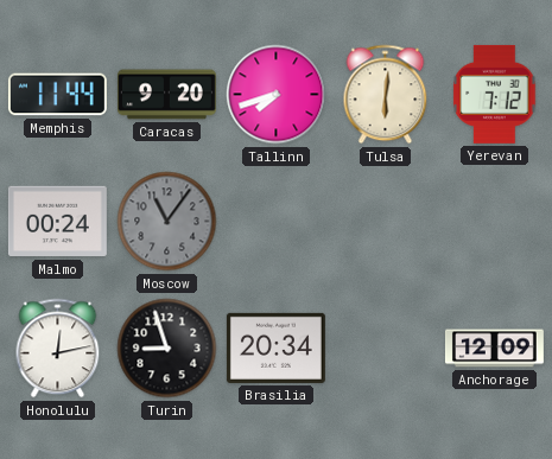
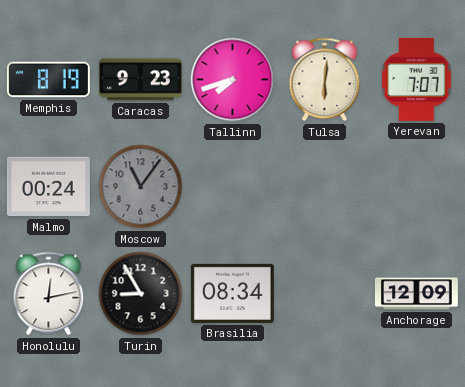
Memphis: 11:44 -> 8:19
Caracas: 9:20 -> 9:23
Yerevan: 7:12 -> 7:07
Turin: 8:57 -> 8:55
Brasilia: 20:34 -> 08:34
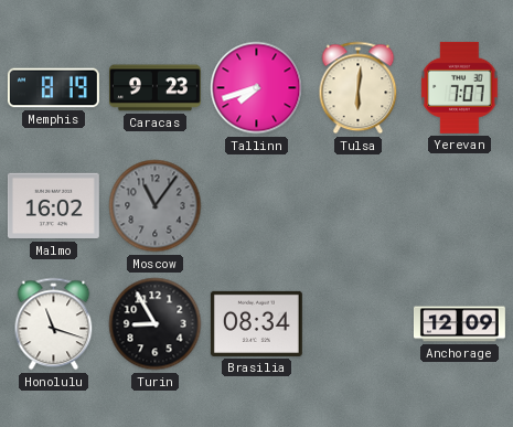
Malmo: 00:24 -> 16:02
Honolulu: 12:13 -> 11:18
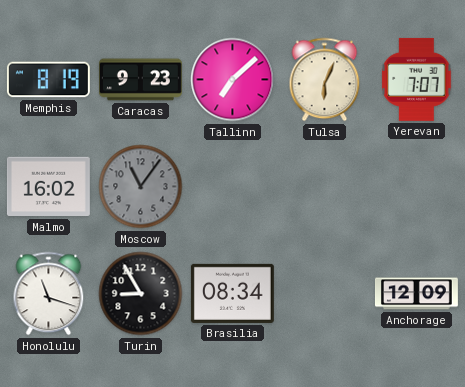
Tallinn: 7:42 -> 7:08
Tulsa: 6:01 -> 6:04
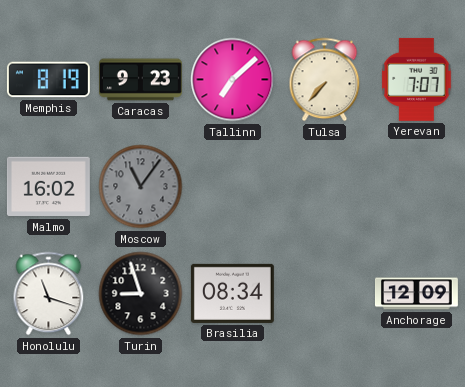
Tulsa: 6:04 -> 7:37
Turin: 8:55 -> 8:57
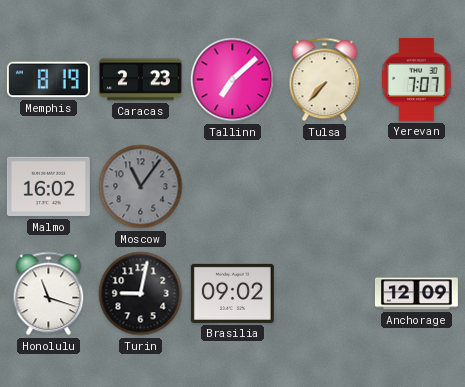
Caracas: 9:23 -> 2:23
Turin: 8:57 -> 9:02
Brasilia: 08:34 -> 09:02
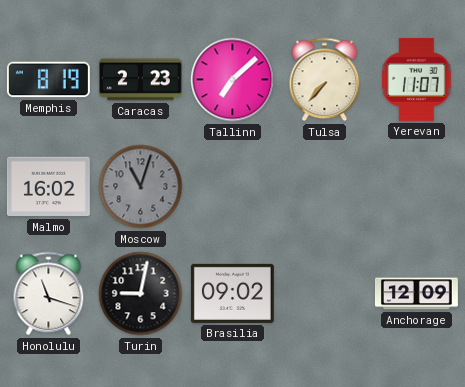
Yerevan: 7:07 -> 11:07
Moscow: 11:06 -> 11:03
